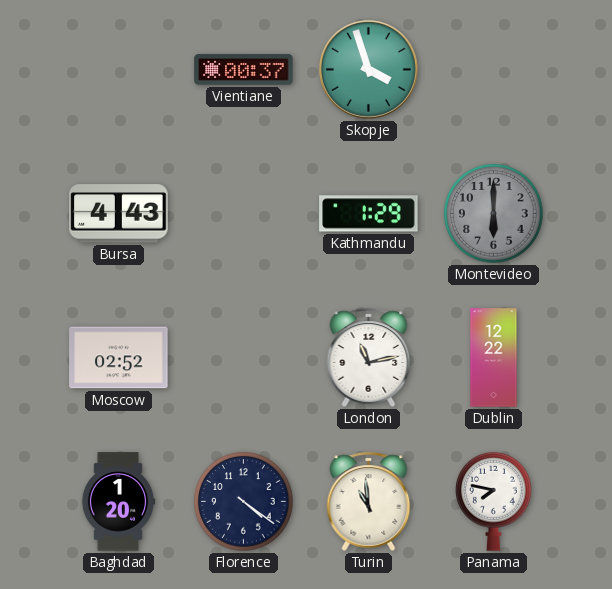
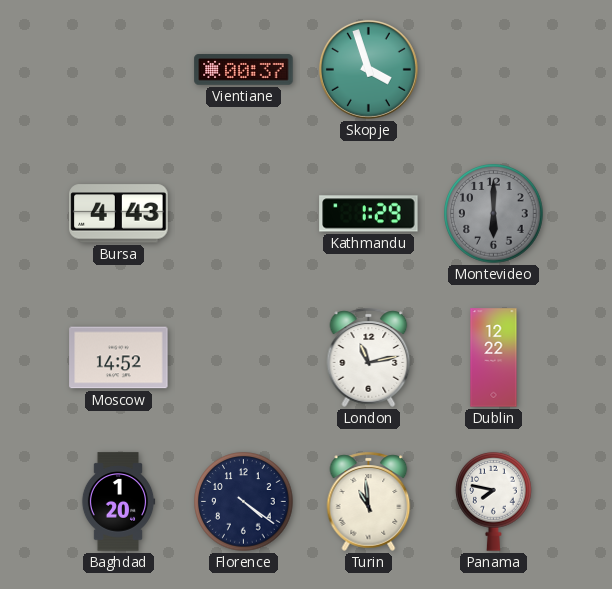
Moscow: 02:52 -> 14:52
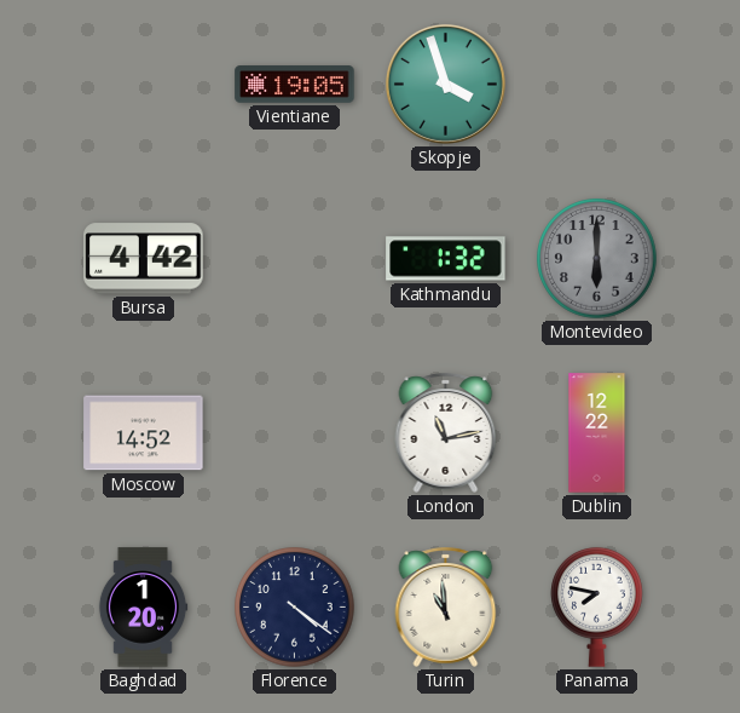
Vientiane: 00:37 -> 19:05
Bursa: 4:43 -> 4:42
Kathmandu: 1:29 -> 1:32
